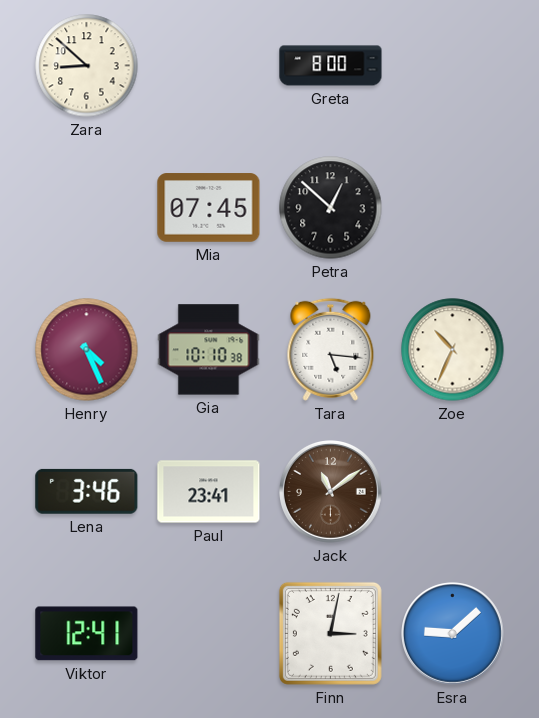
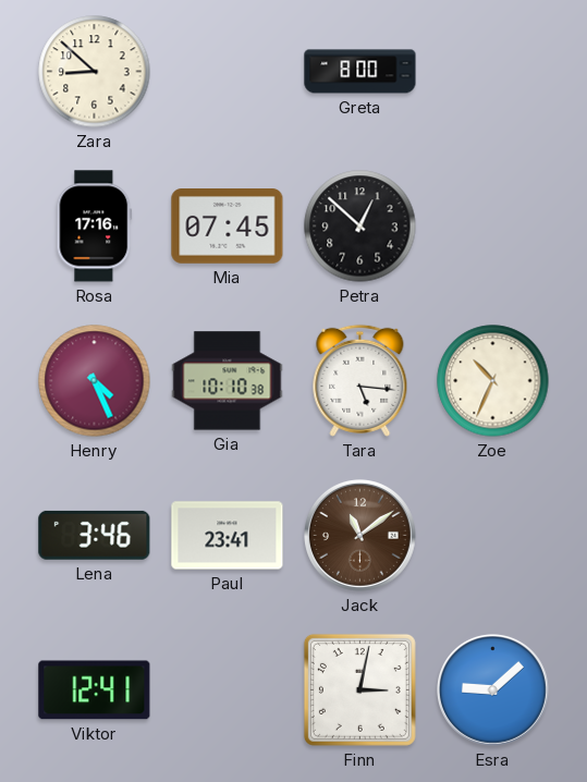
Rosa: none -> 17:16
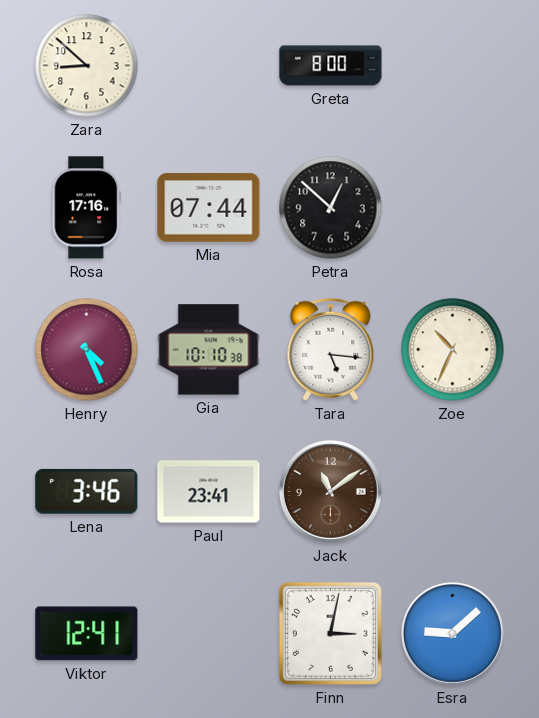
Mia: 07:45 -> 07:44
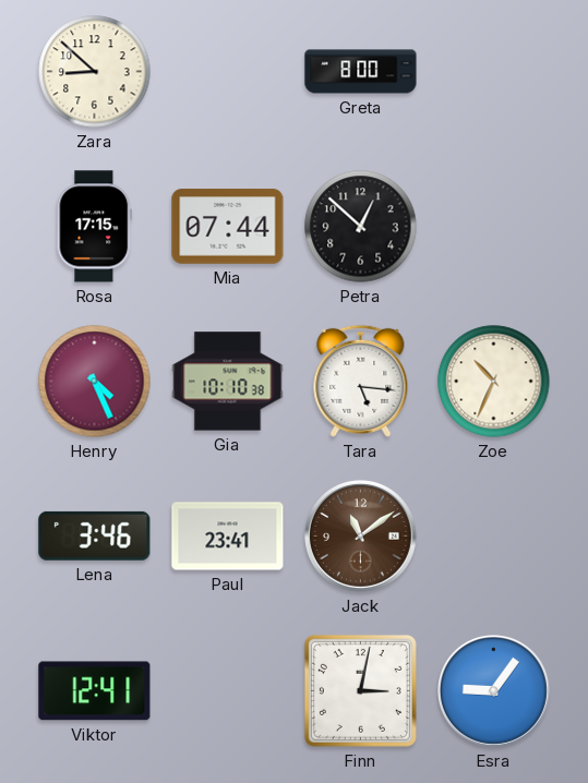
Rosa: 17:16 -> 17:15
Esra: 9:08 -> 9:06
